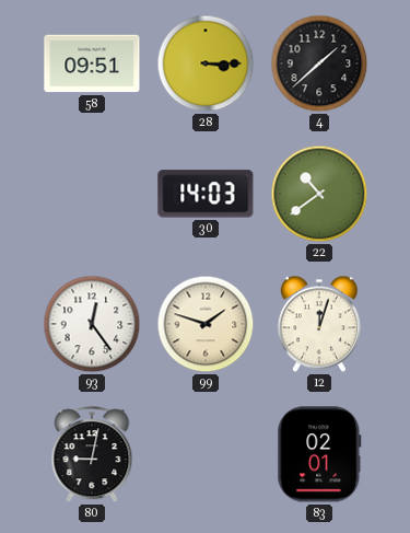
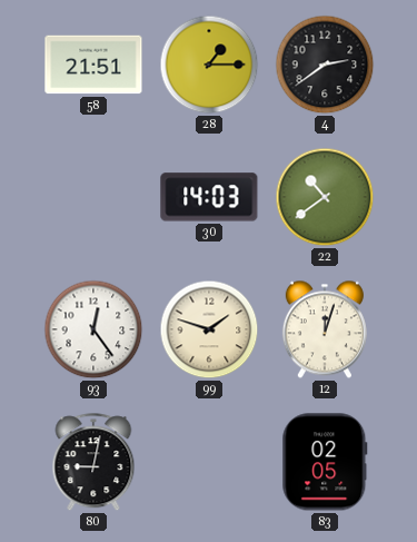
58: 09:51 -> 21:51
28: 3:15 -> 1:15
4: 1:38 -> 2:39
83: 02:01 -> 02:05
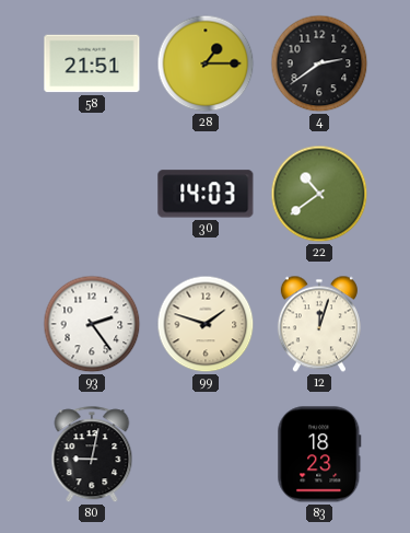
93: 12:24 -> 2:24
83: 02:05 -> 18:23
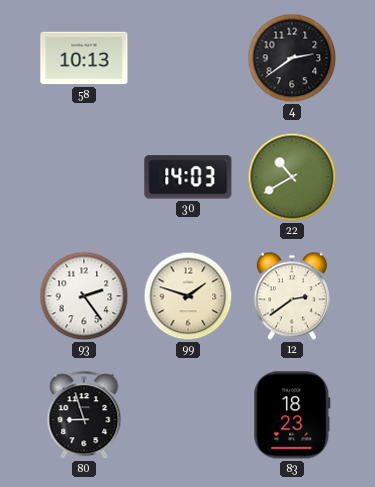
58: 21:51 -> 10:13
28: 1:15 -> none
22: 10:39 -> 10:40
12: 12:03 -> 2:39
80: 9:02 -> 8:57
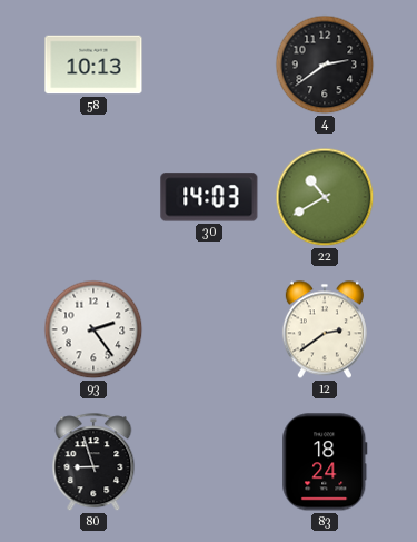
99: 1:48 -> none
83: 18:23 -> 18:24
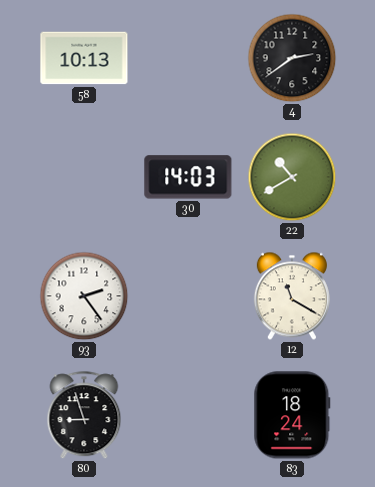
12: 2:39 -> 11:20
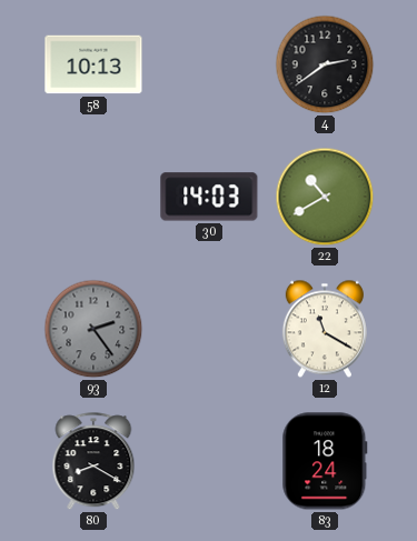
93 dial: white -> grey
80: 8:57 -> 8:20
